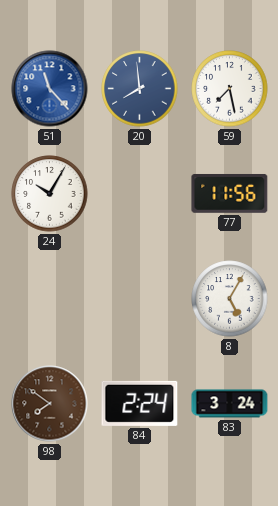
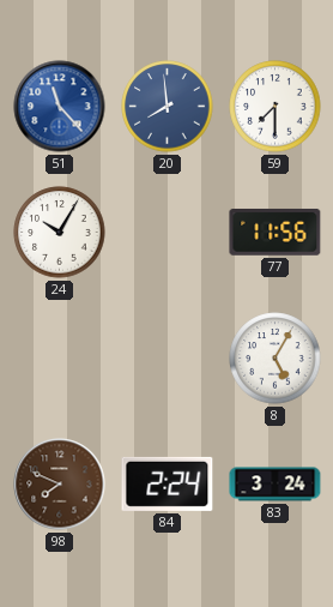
59: 7:28 -> 7:30
98: 7:51 -> 7:49
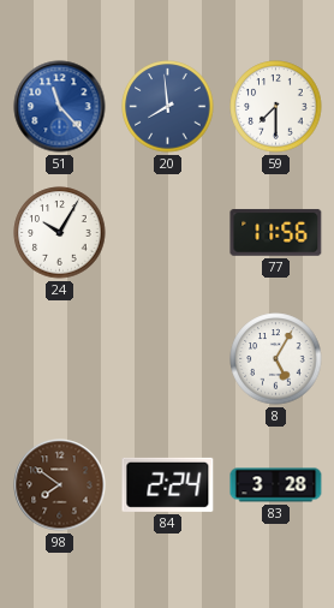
98: 7:49 -> 7:51
83: 3:24 -> 3:28
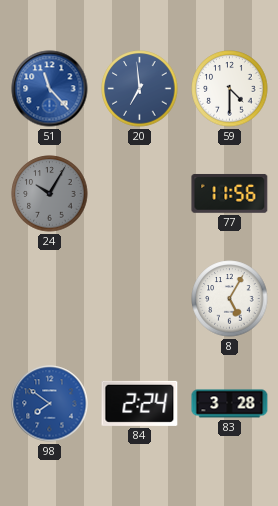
20: 7:59 -> 6:59
59: 7:30 -> 4:30
24 dial: white -> grey
98 dial: brown -> blue
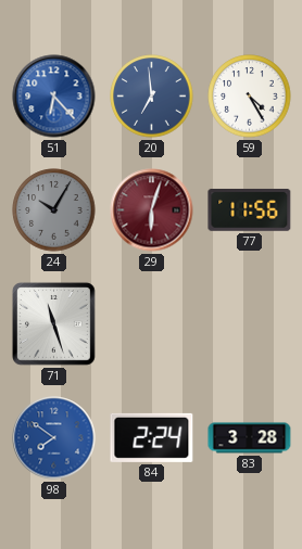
51: 11:23 -> 6:23
59: 4:30 -> 4:25
29: none -> 6:03
71: none -> 11:27
8: 5:05 -> none
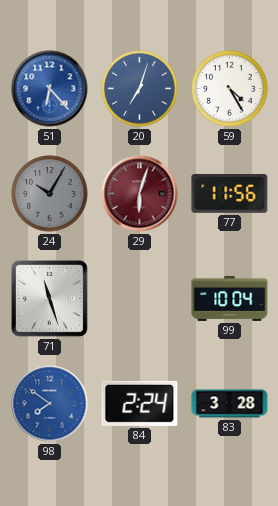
20: 6:59 -> 7:03
99: none -> 10:04
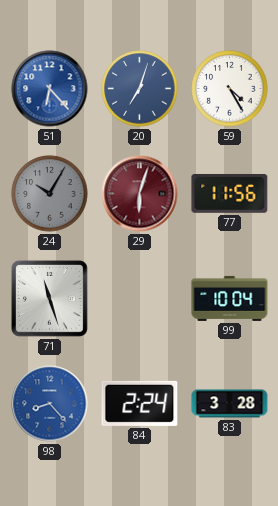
98: 7:51 -> 8:23
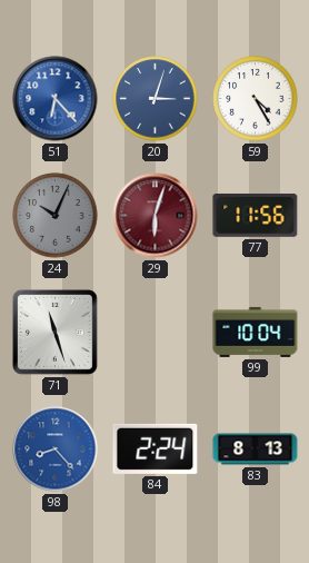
20: 7:03 -> 3:03
24: 10:05 -> 10:04
83: 3:28 -> 8:13
